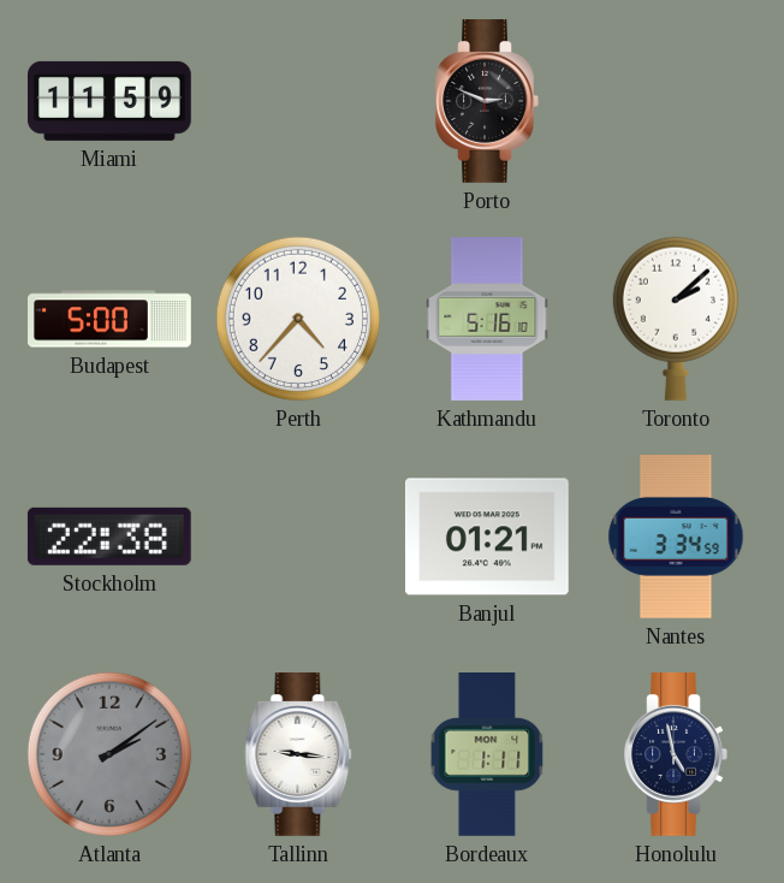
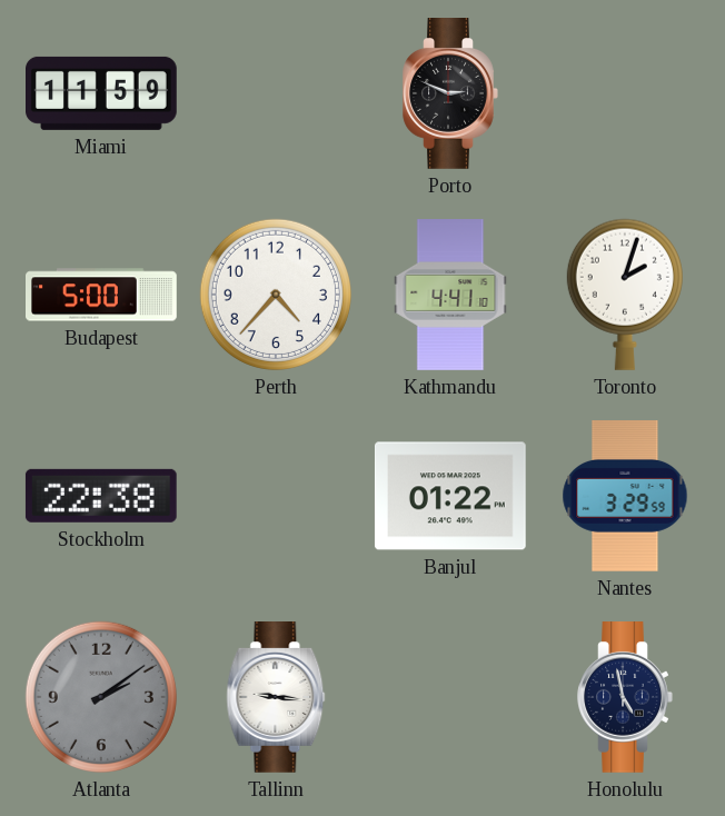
Kathmandu: 5:16 -> 4:41
Toronto: 2:08 -> 2:03
Banjul: 01:21 -> 01:22
Nantes: 3:34 -> 3:29
Bordeaux: 1:11 -> none
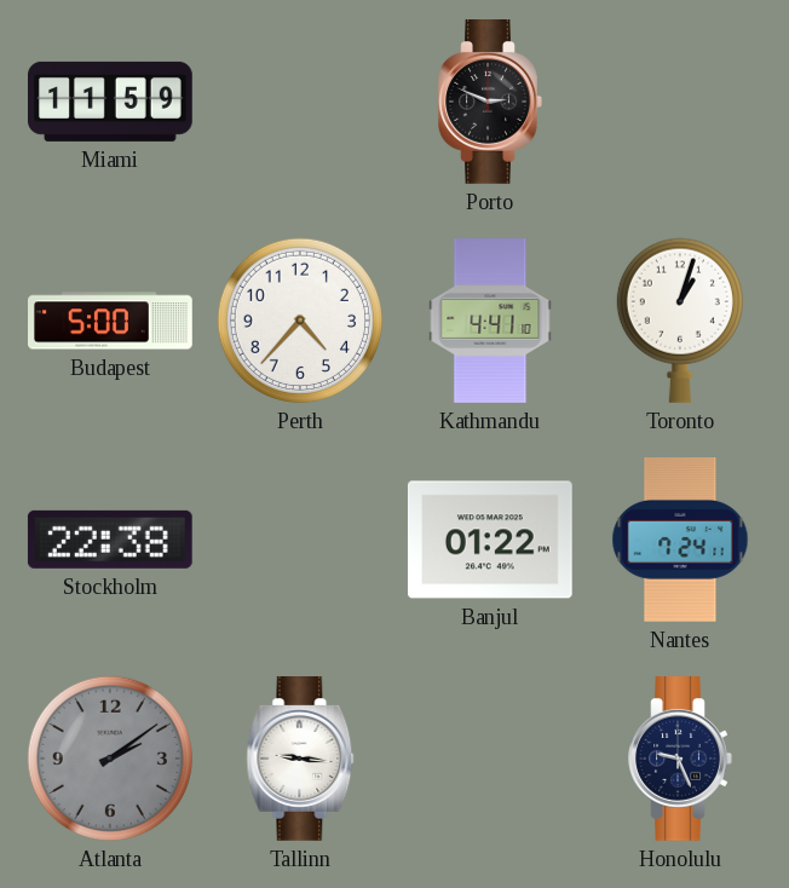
Toronto: 2:03 -> 1:03
Nantes: 3:29 -> 7:24
Honolulu: 4:58 -> 9:26
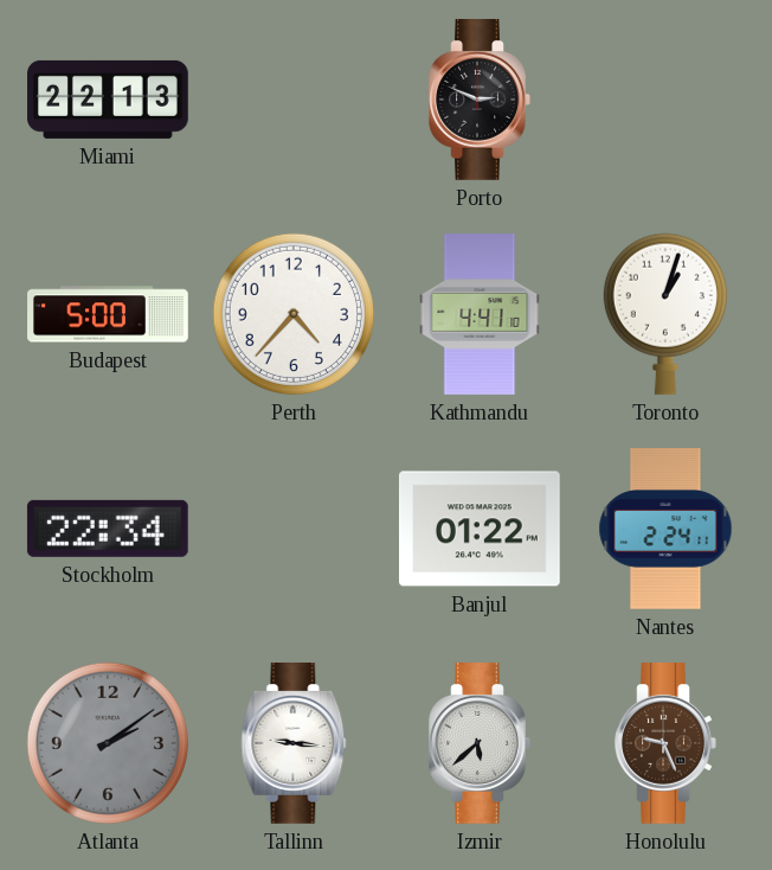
Miami: 11:59 -> 22:13
Stockholm: 22:38 -> 22:34
Nantes: 7:24 -> 2:24
Izmir: none -> 5:38
Honolulu dial: navy -> brown
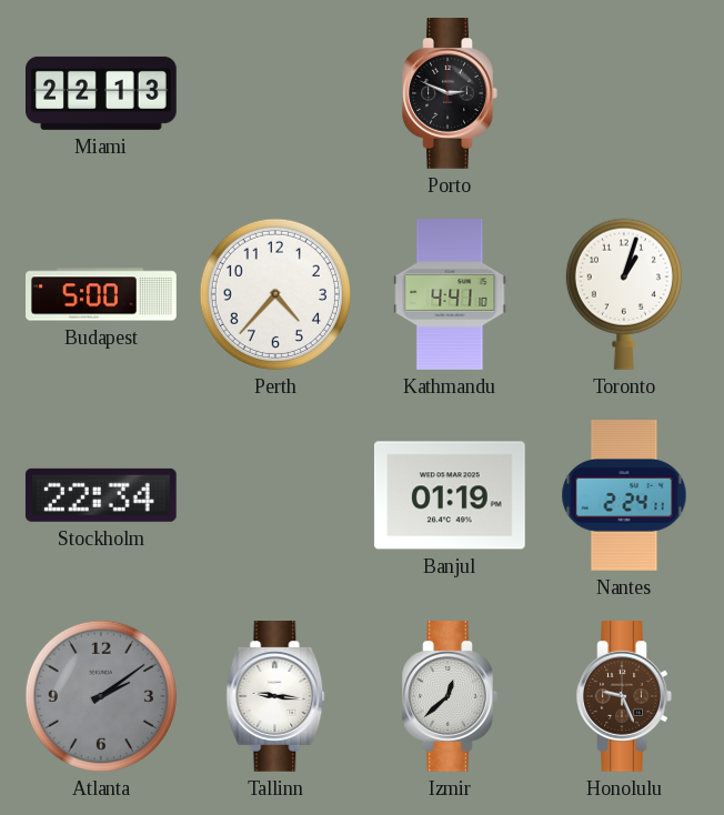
Banjul: 01:22 -> 01:19
Izmir: 5:38 -> 12:38
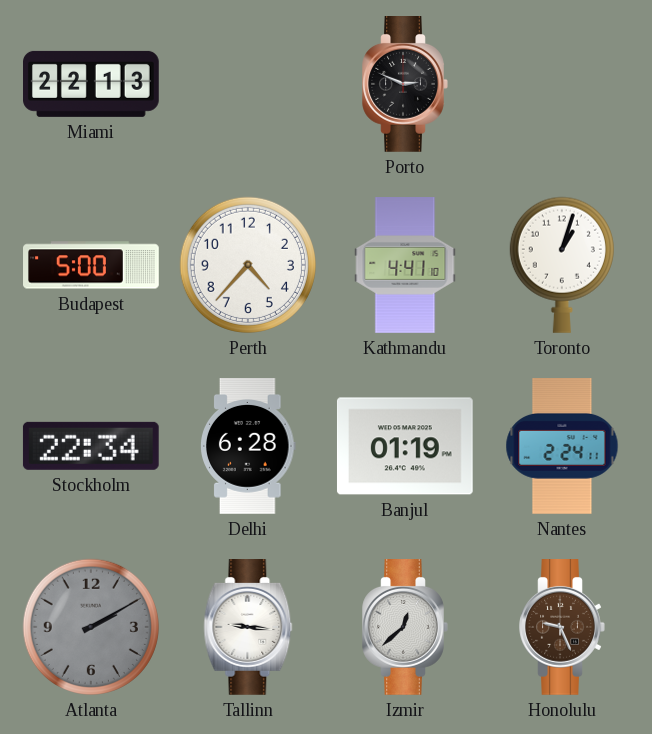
Delhi: none -> 6:28
Atlanta: 2:09 -> 2:10
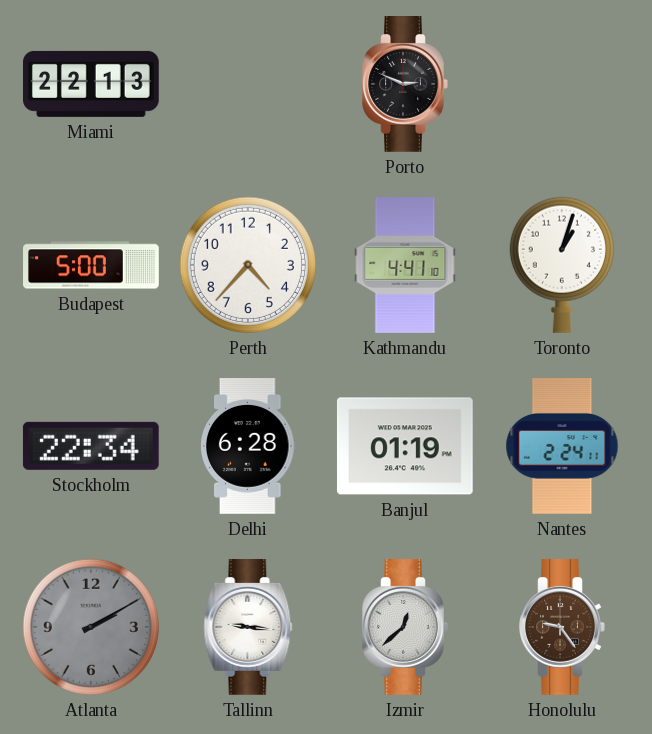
Honolulu: 9:26 -> 9:24
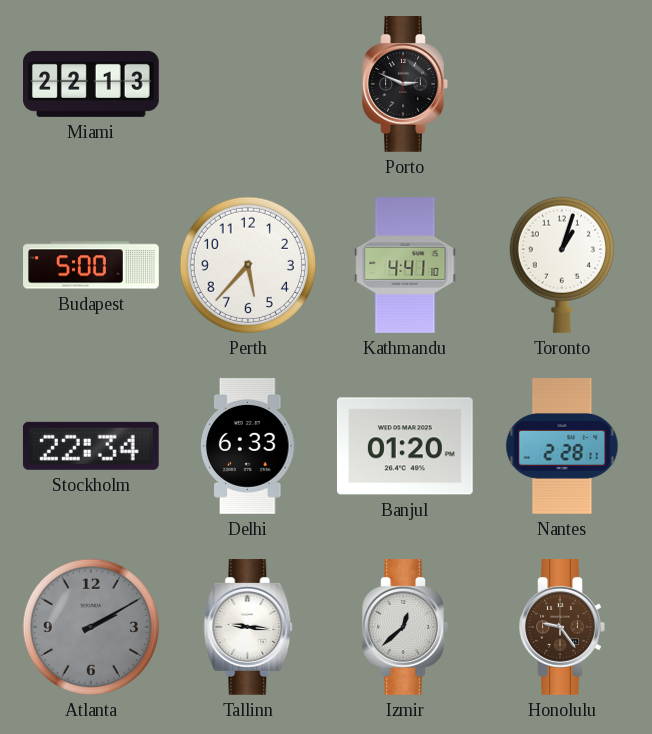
Perth: 4:37 -> 5:37
Delhi: 6:28 -> 6:33
Banjul: 01:19 -> 01:20
Nantes: 2:24 -> 2:28
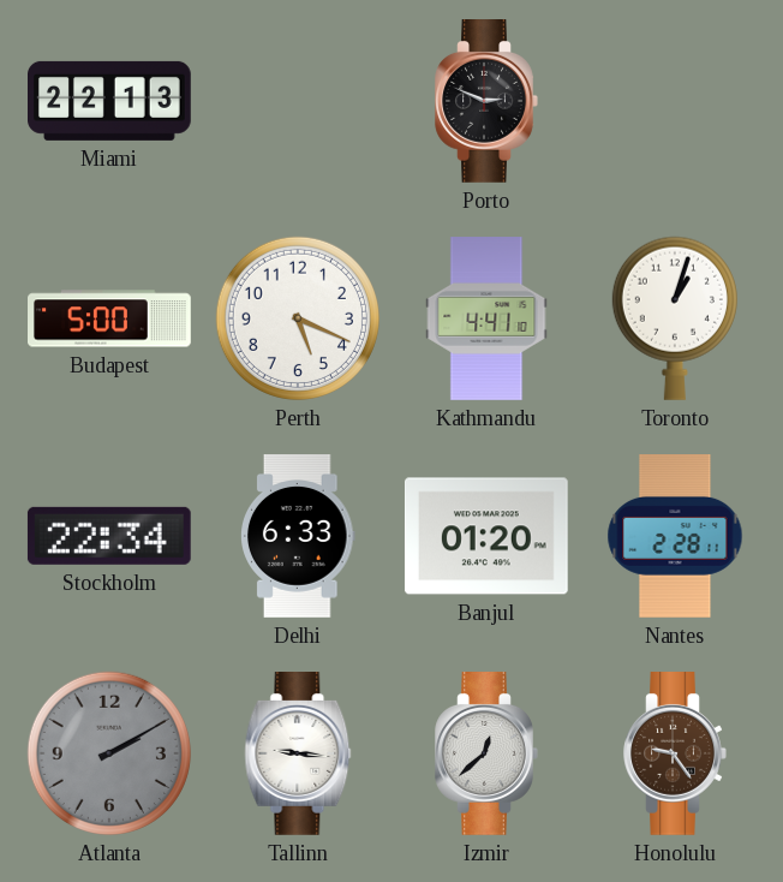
Perth: 5:37 -> 5:19
